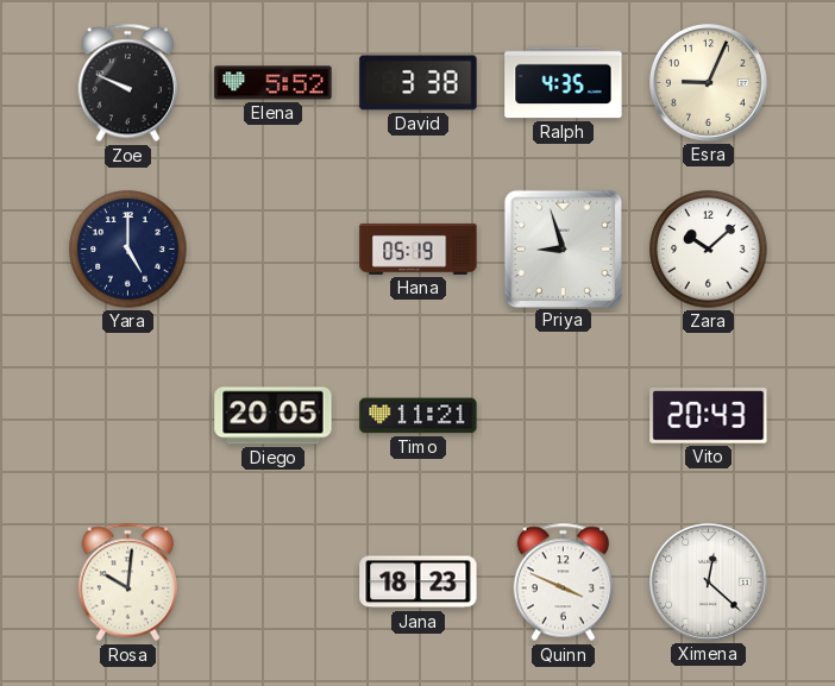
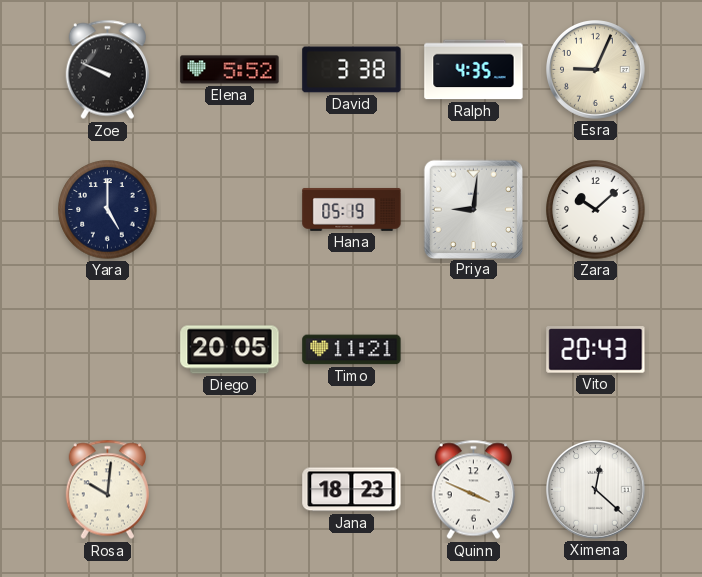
Priya: 8:57 -> 9:01
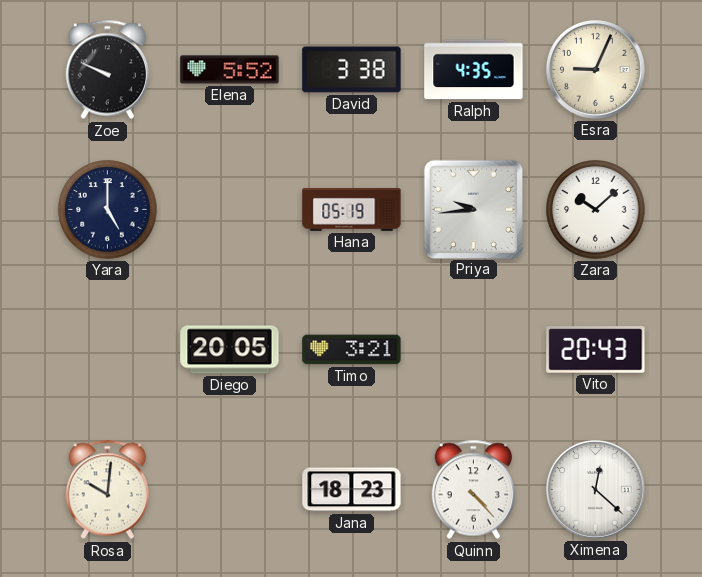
Priya: 9:01 -> 9:44
Timo: 11:21 -> 3:21
Quinn: 3:49 -> 4:23
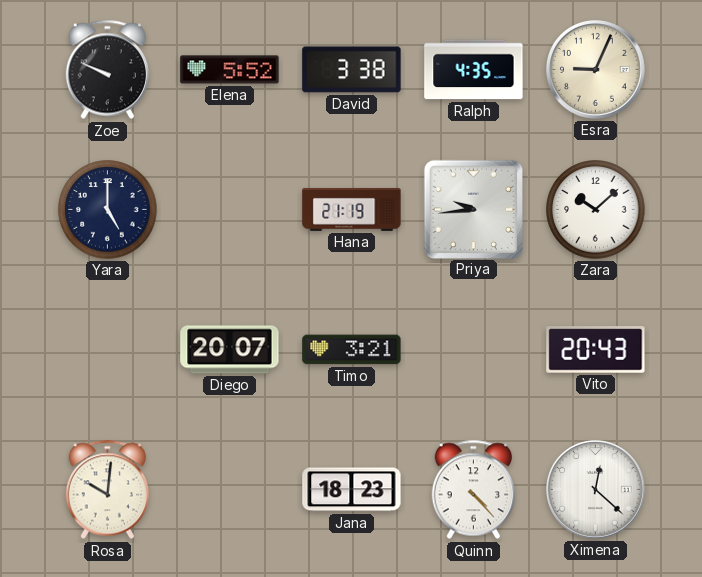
Hana: 05:19 -> 21:19
Diego: 20:05 -> 20:07
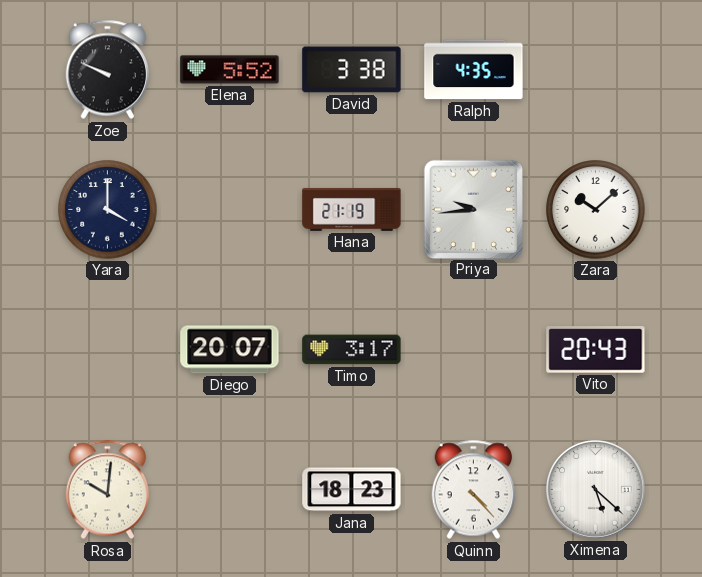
Esra: 9:04 -> none
Yara: 5:00 -> 4:00
Timo: 3:21 -> 3:17
Ximena: 12:22 -> 5:22
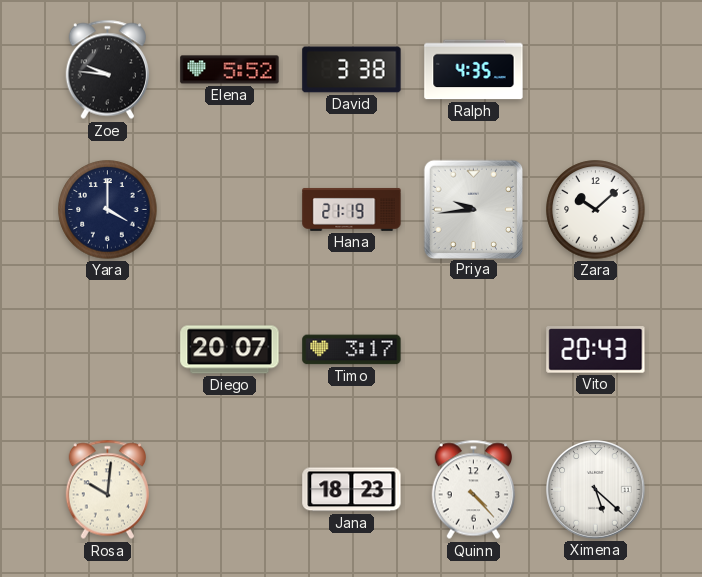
Zoe: 9:49 -> 9:46
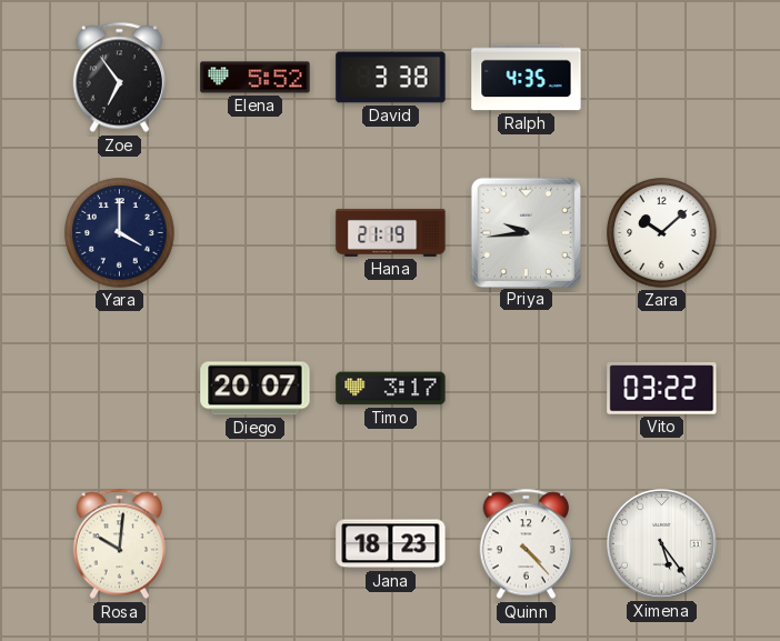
Zoe: 9:46 -> 6:54
Vito: 20:43 -> 03:22
Ximena: 5:22 -> 5:24
